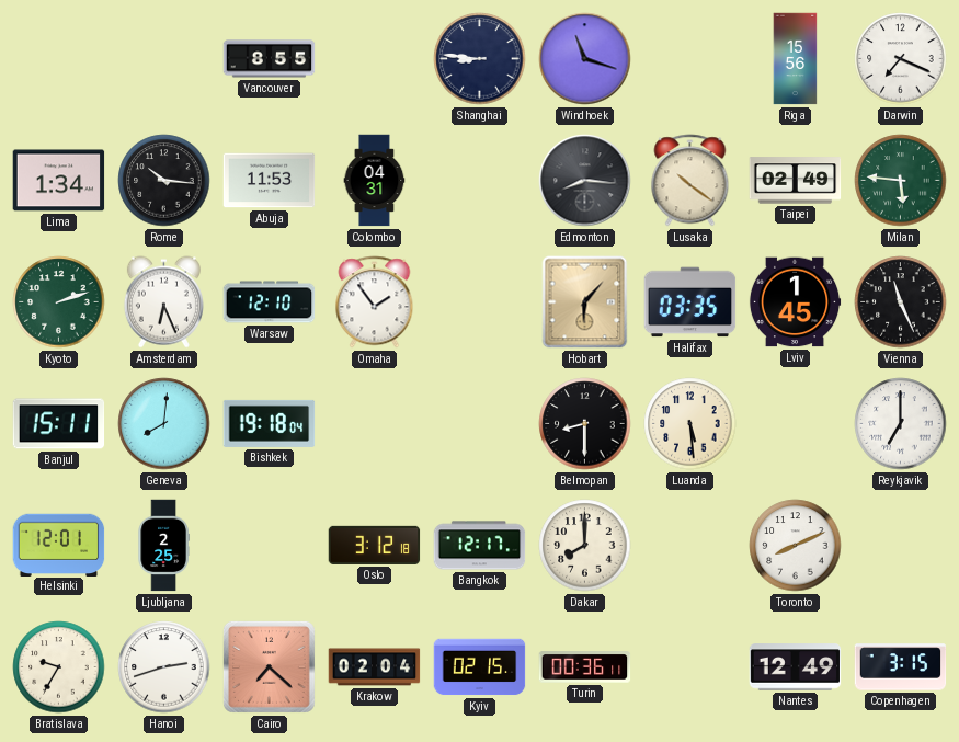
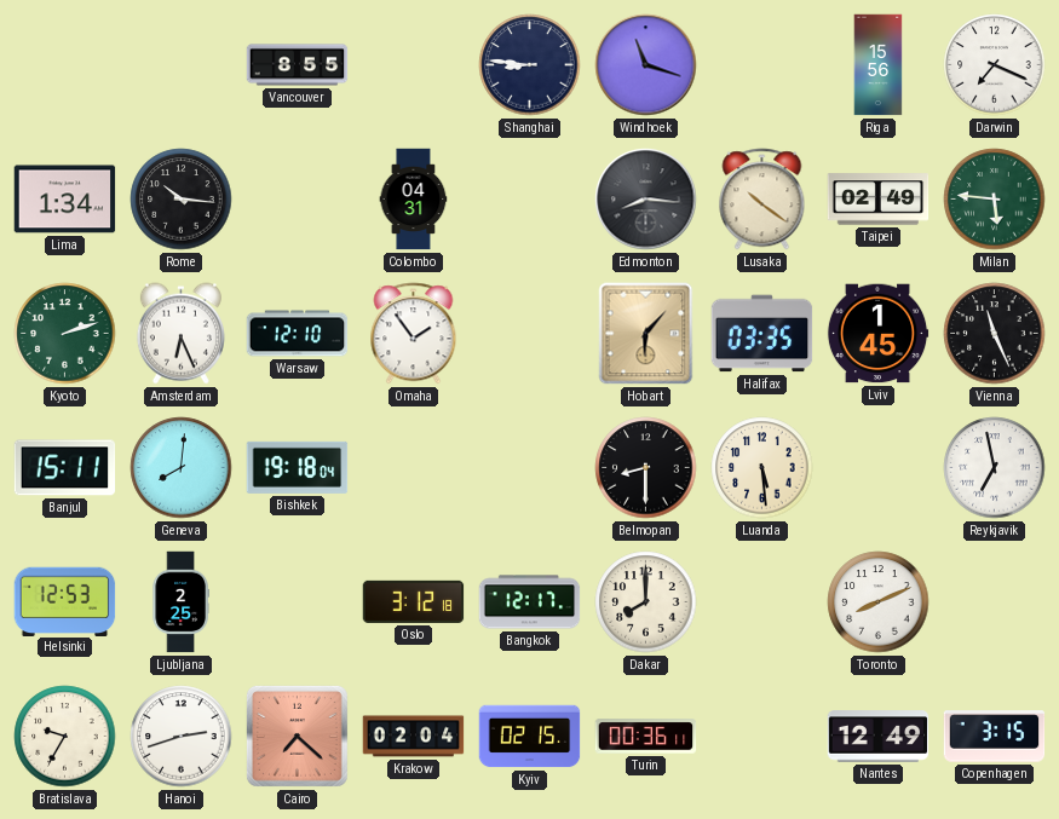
Abuja: 11:53 -> none
Reykjavik: 7:00 -> 6:58
Helsinki: 12:01 -> 12:53
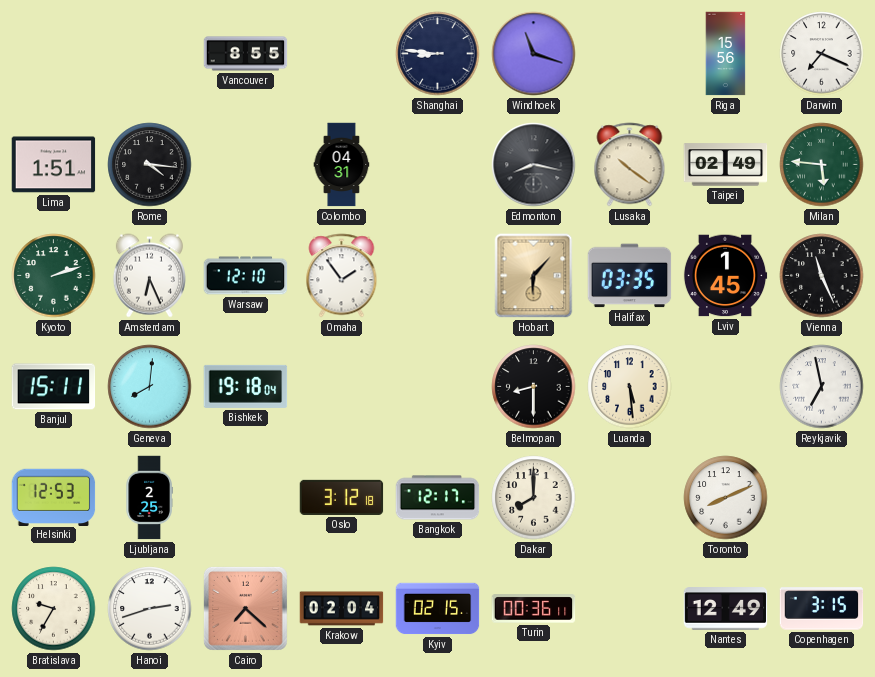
Lima: 1:34 -> 1:51
Rome: 10:16 -> 4:16
Edmonton: 8:16 -> 8:17
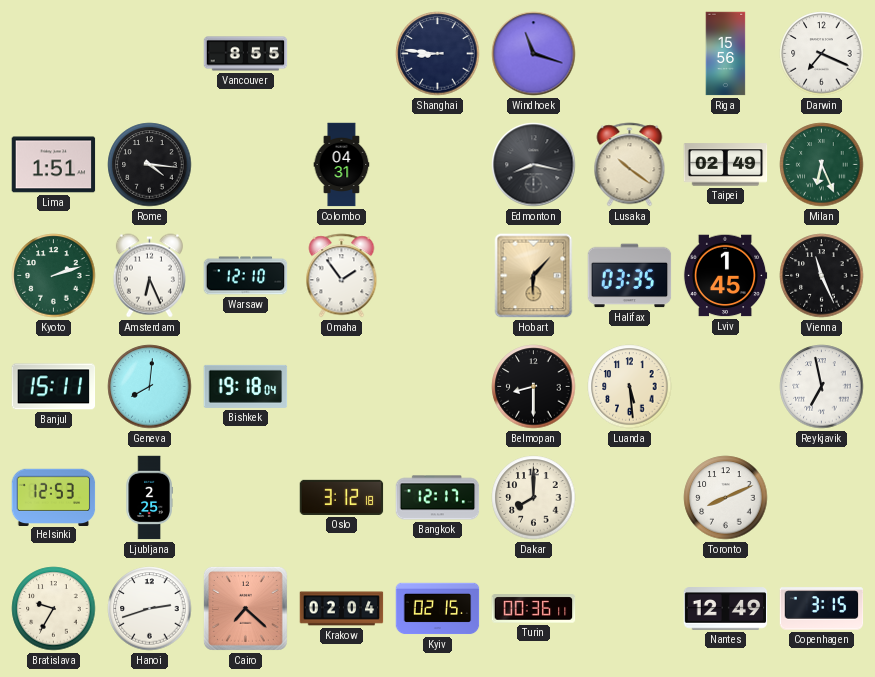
Milan: 5:46 -> 6:26
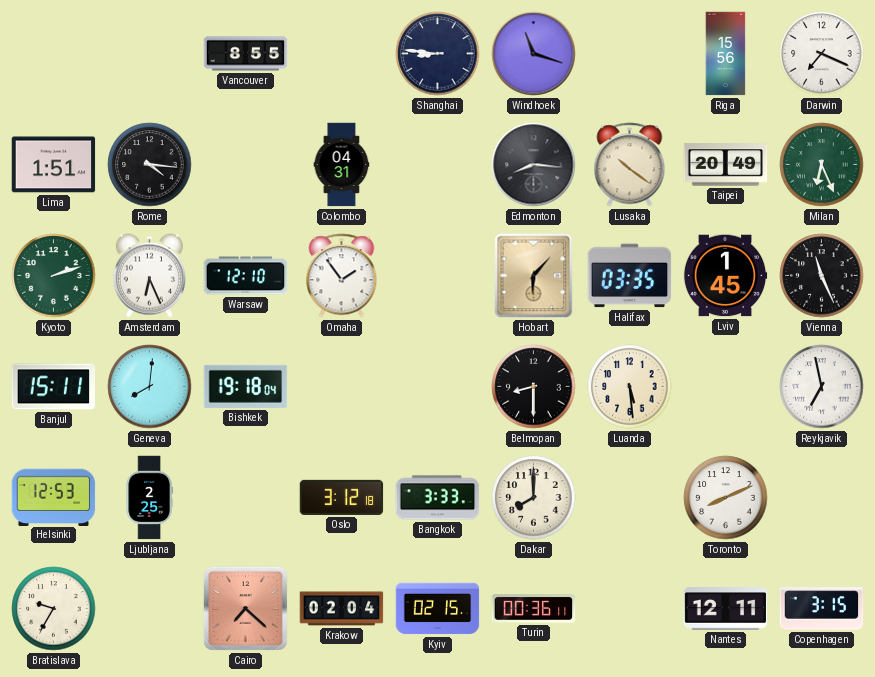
Edmonton: 8:17 -> 8:16
Taipei: 02:49 -> 20:49
Bangkok: 12:17 -> 3:33
Hanoi: 2:42 -> none
Nantes: 12:49 -> 12:11
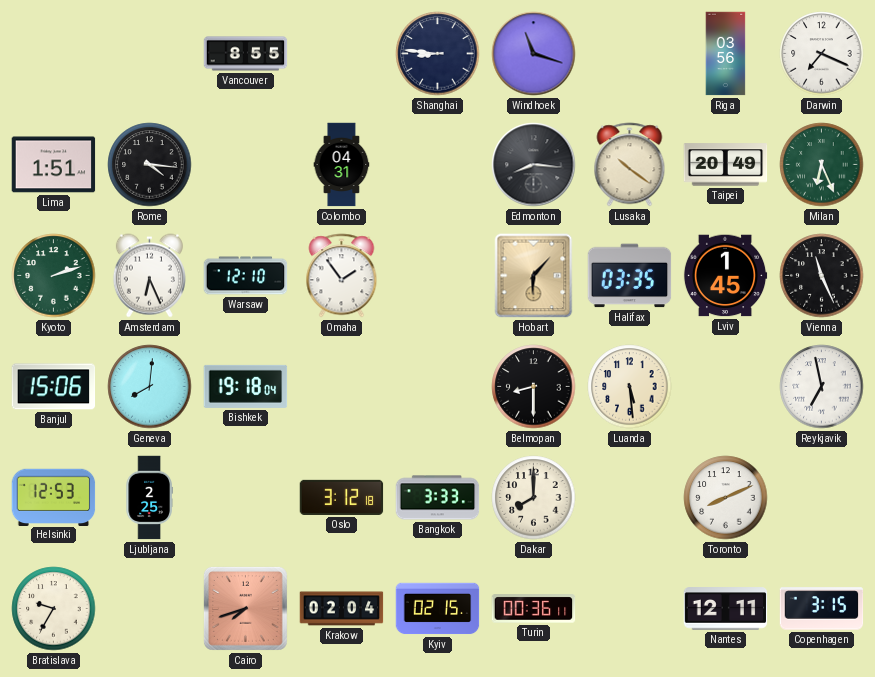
Riga: 15:56 -> 03:56
Banjul: 15:11 -> 15:06
Cairo: 7:22 -> 7:42
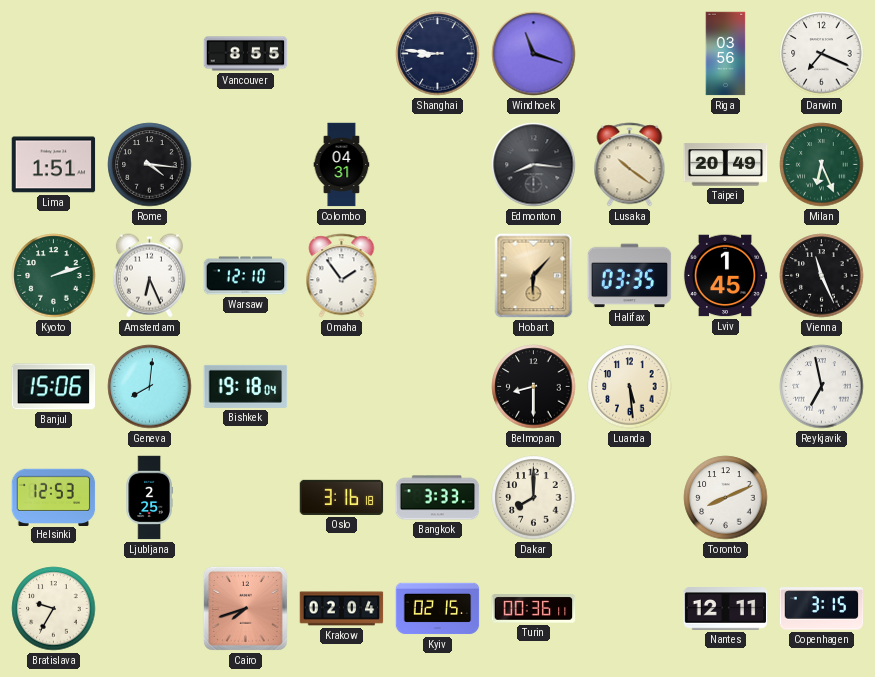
Oslo: 3:12 -> 3:16
